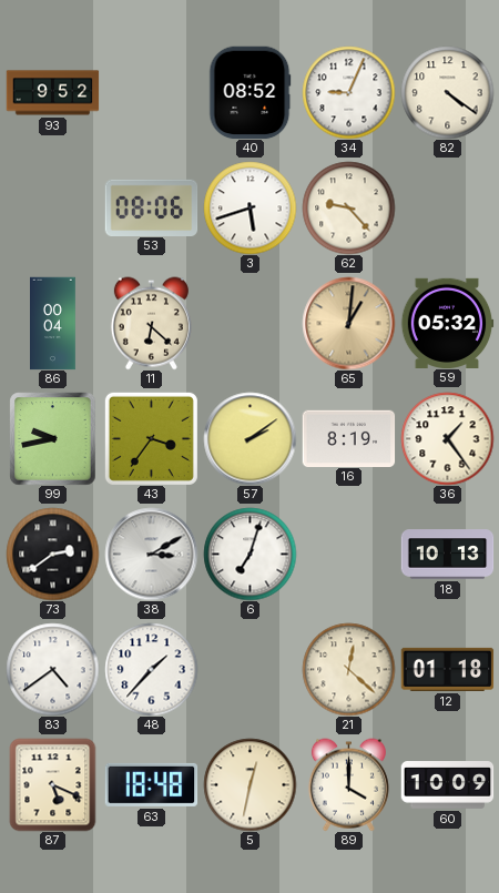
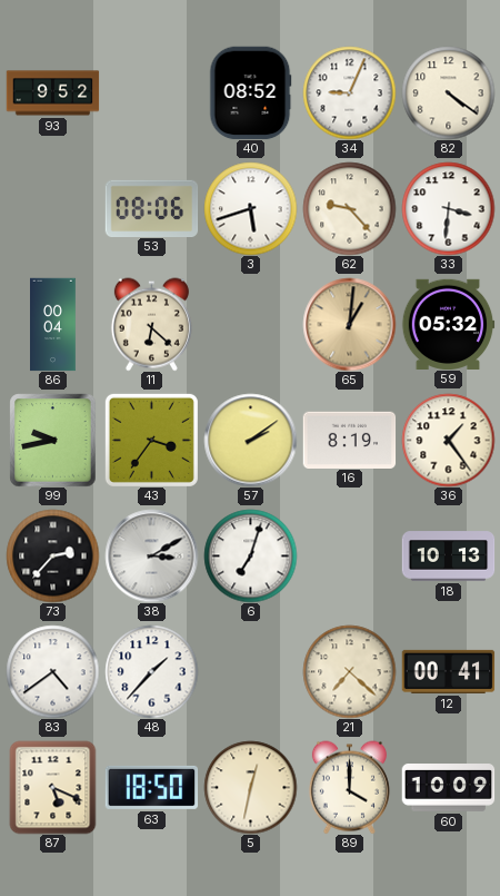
33: none -> 3:31
73: 2:39 -> 2:37
21: 12:22 -> 7:22
12: 01:18 -> 00:41
63: 18:48 -> 18:50
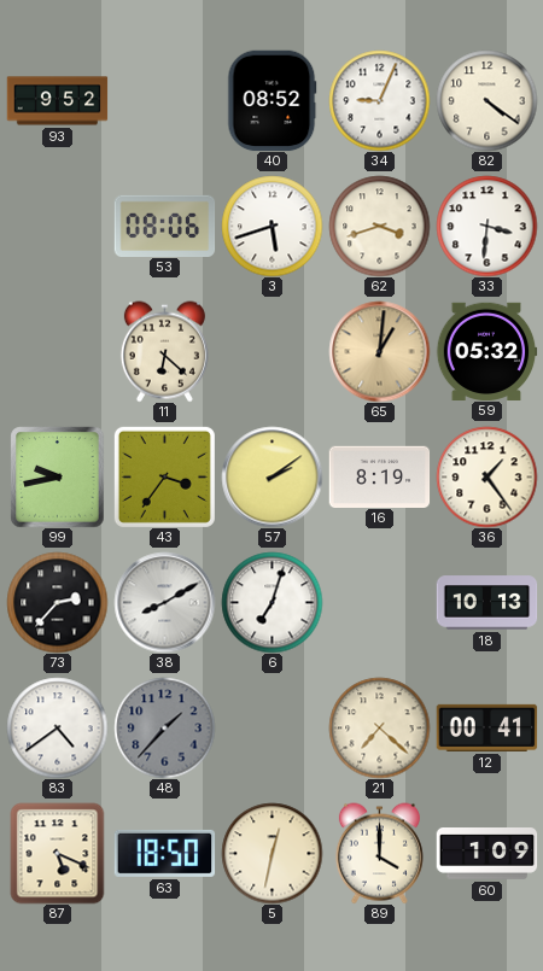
62: 9:23 -> 3:42
86: 00:04 -> none
38: 3:10 -> 8:10
48 dial: white -> grey
60: 10:09 -> 1:09
